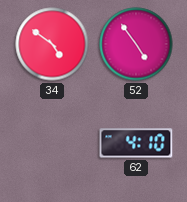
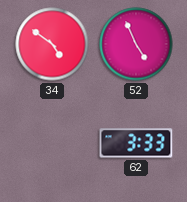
52: 4:54 -> 4:56
62: 4:10 -> 3:33
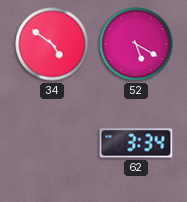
52: 4:56 -> 5:20
62: 3:33 -> 3:34
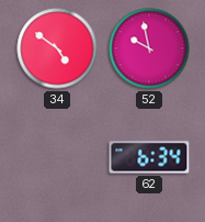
52: 5:20 -> 9:58
62: 3:34 -> 6:34
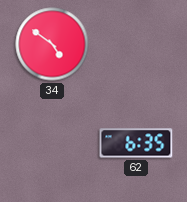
52: 9:58 -> none
62: 6:34 -> 6:35
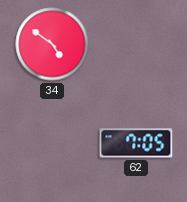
62: 6:35 -> 7:05
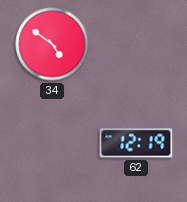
62: 7:05 -> 12:19
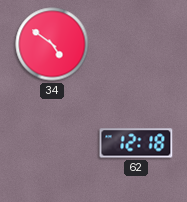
62: 12:19 -> 12:18
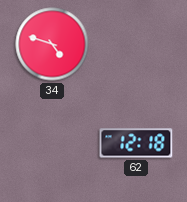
34: 4:51 -> 4:48
